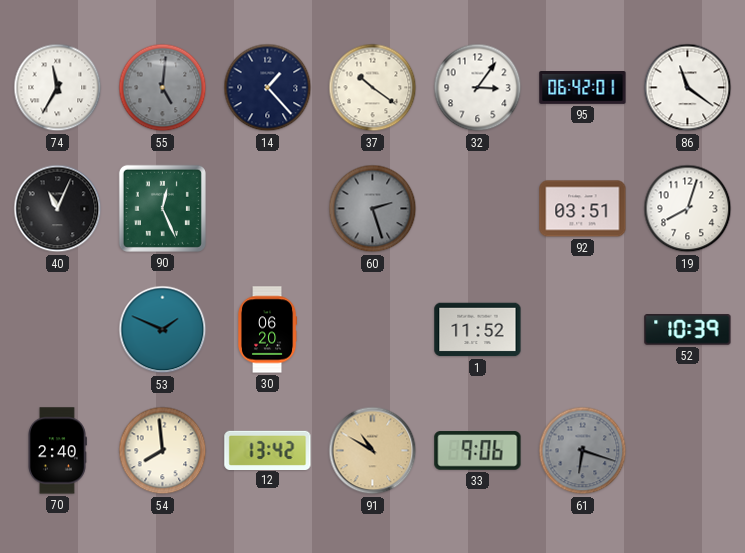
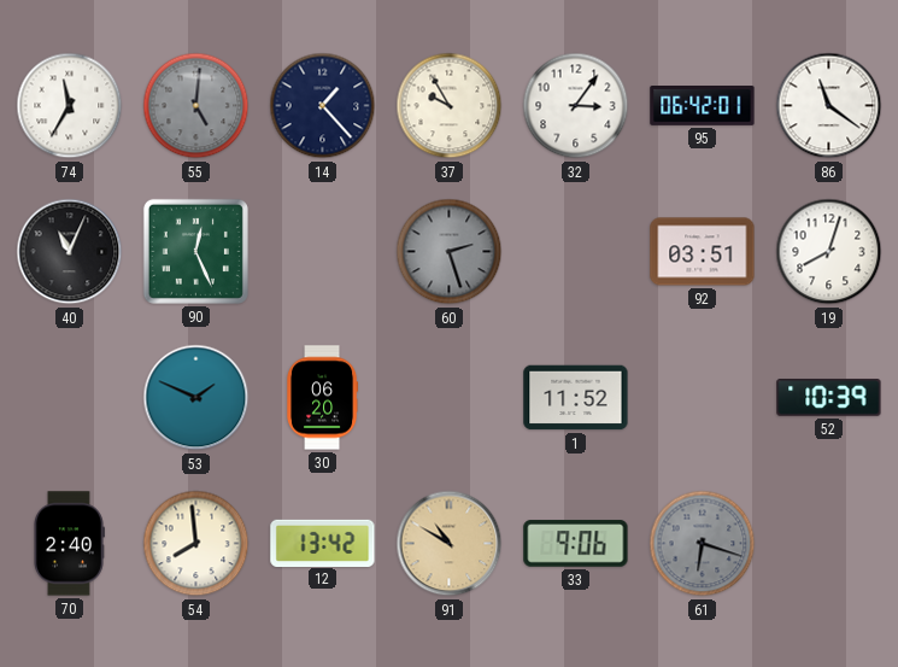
37: 10:21 -> 9:55
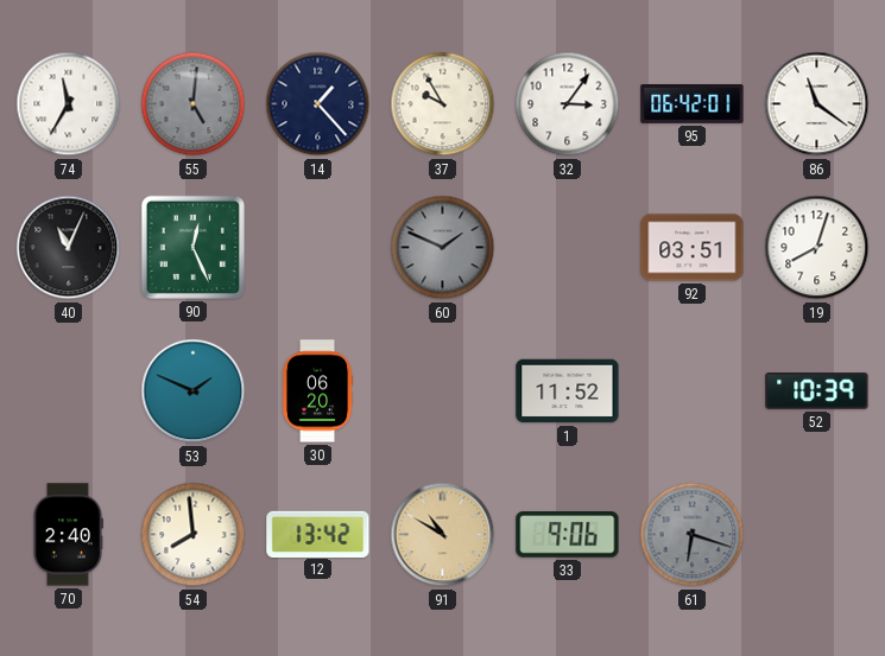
60: 2:27 -> 1:49
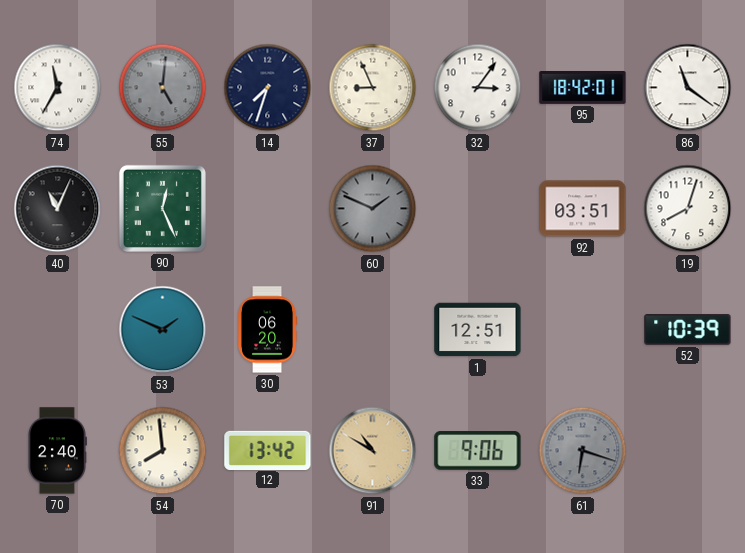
14: 1:23 -> 7:33
37: 9:55 -> 8:56
95: 06:42 -> 18:42
1: 11:52 -> 12:51
